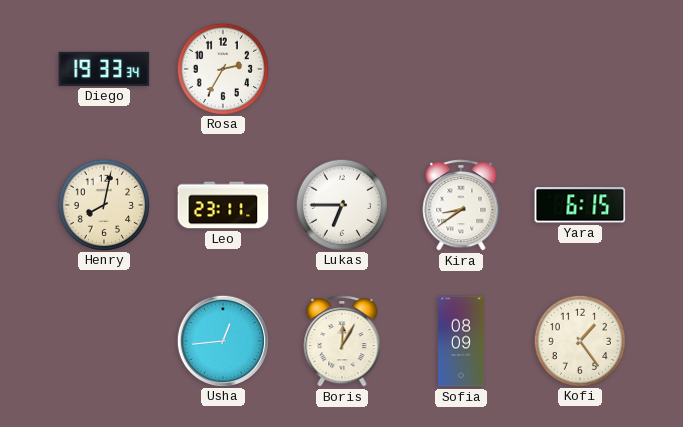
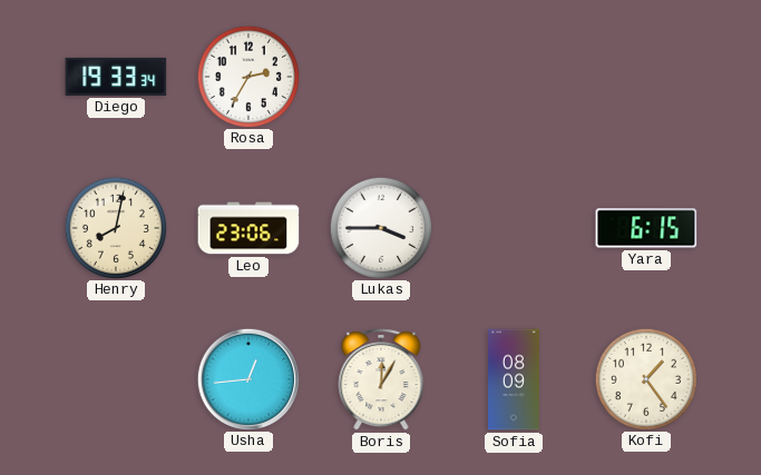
Leo: 23:11 -> 23:06
Lukas: 6:45 -> 3:45
Kira: 8:39 -> none
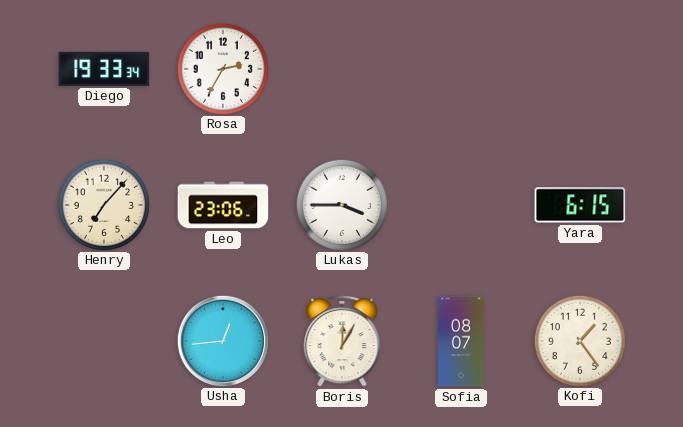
Henry: 8:02 -> 7:07
Sofia: 08:09 -> 08:07
